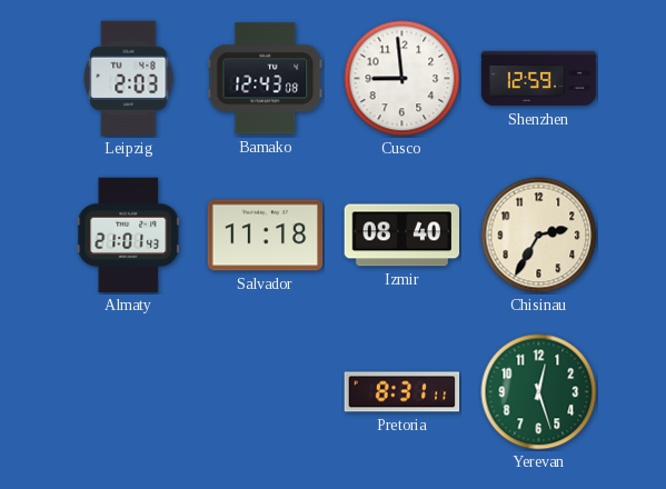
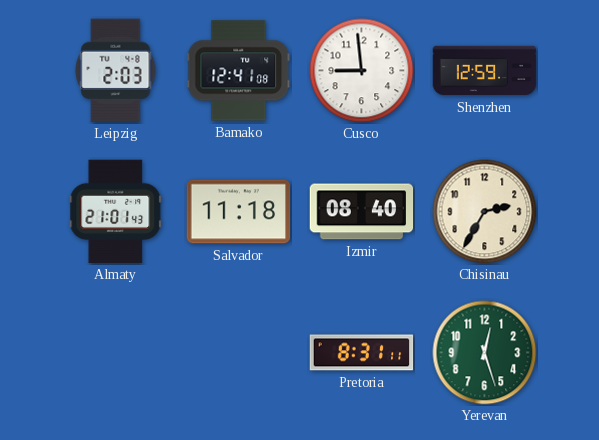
Bamako: 12:43 -> 12:41
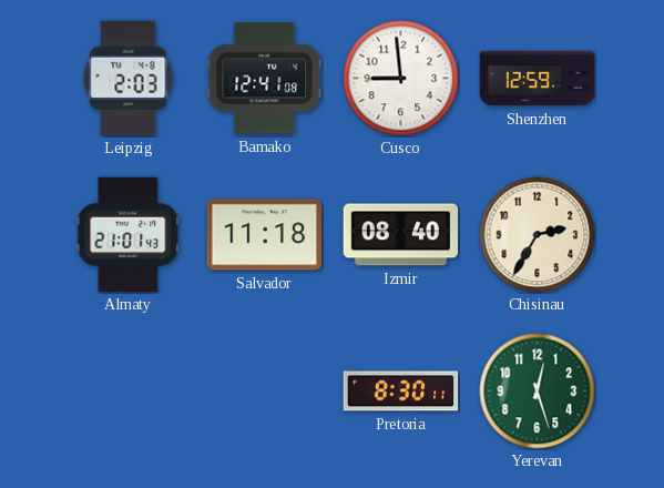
Pretoria: 8:31 -> 8:30
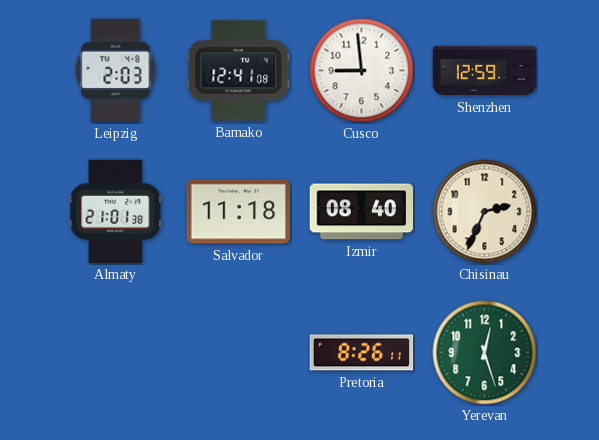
Almaty: 21:01:43 -> 21:01:38
Chisinau: 2:35 -> 2:34
Pretoria: 8:30 -> 8:26
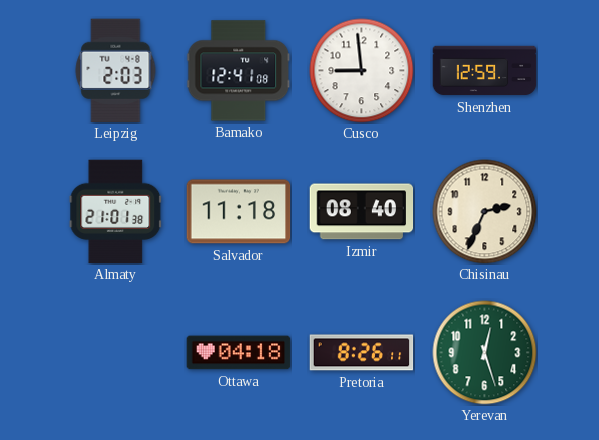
Ottawa: none -> 04:18
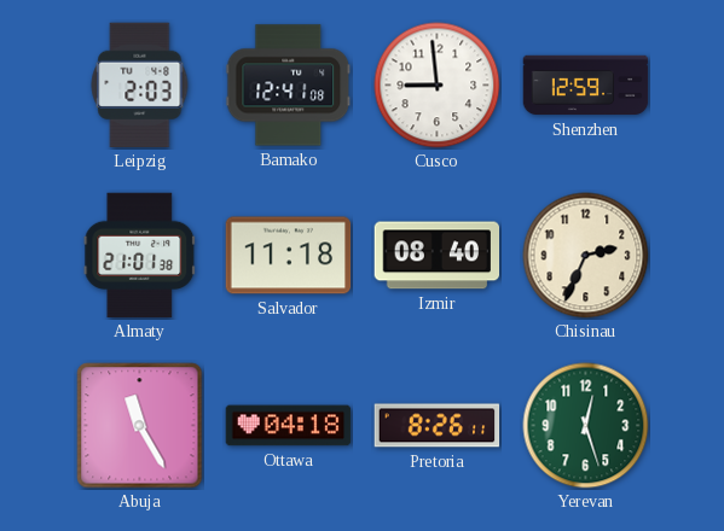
Abuja: none -> 11:25
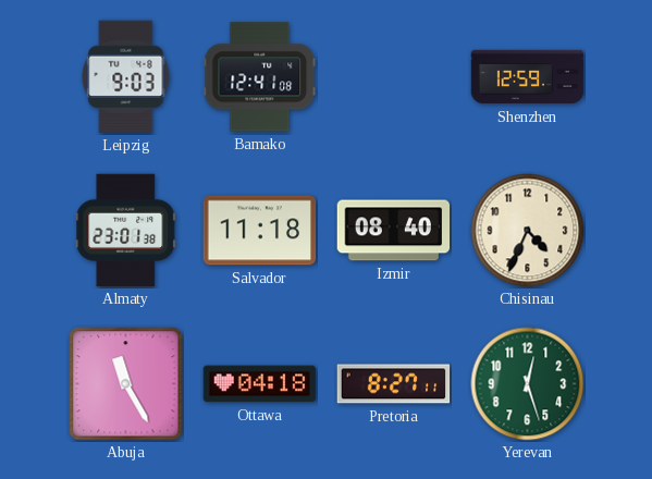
Leipzig: 2:03 -> 9:03
Cusco: 8:59 -> none
Almaty: 21:01 -> 23:01
Chisinau: 2:34 -> 4:34
Pretoria: 8:26 -> 8:27
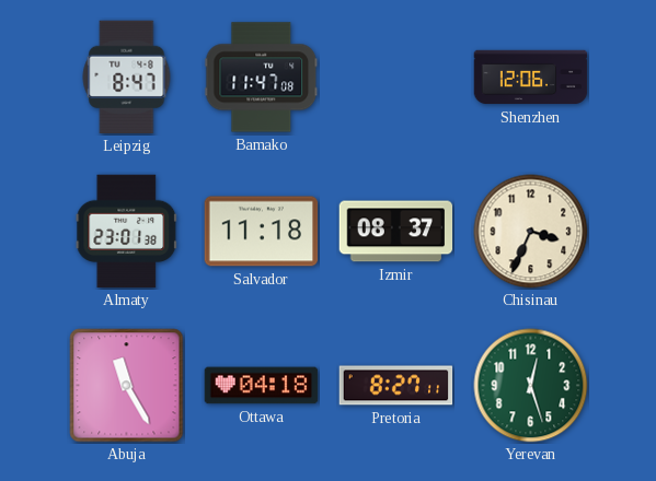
Leipzig: 9:03 -> 8:47
Bamako: 12:41 -> 11:47
Shenzhen: 12:59 -> 12:06
Izmir: 08:40 -> 08:37
Chisinau: 4:34 -> 3:34
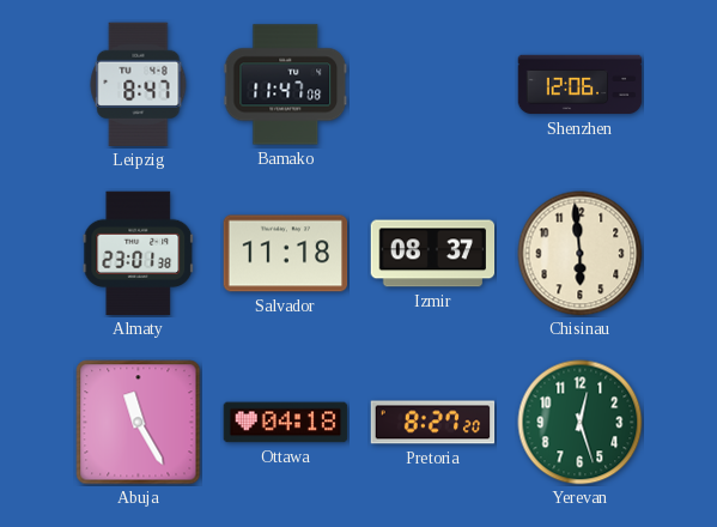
Chisinau: 3:34 -> 5:59
Pretoria: 8:27:11 -> 8:27:20
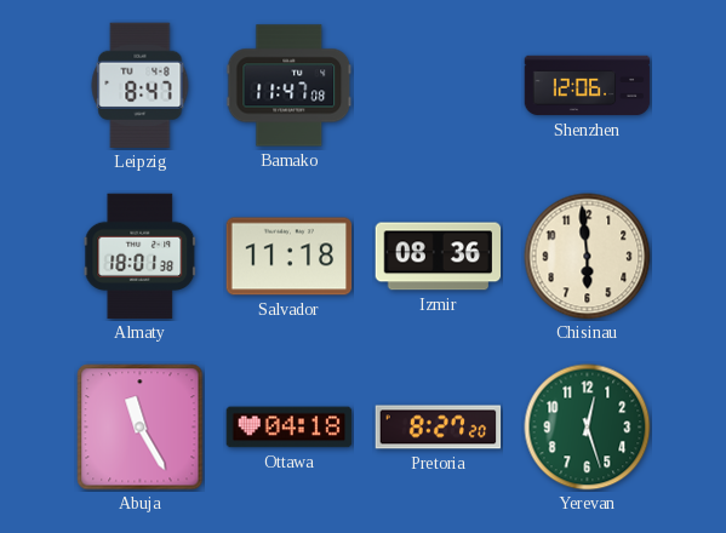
Almaty: 23:01 -> 18:01
Izmir: 08:37 -> 08:36
